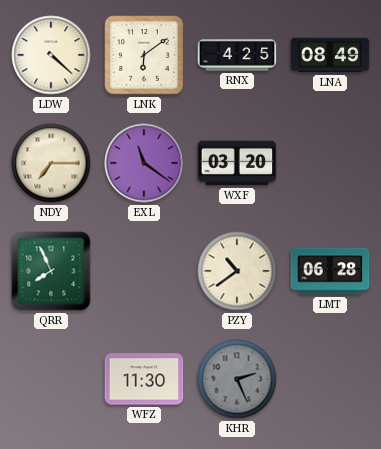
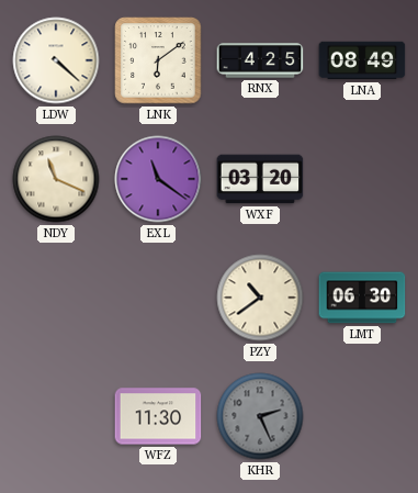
NDY: 7:15 -> 11:19
QRR: 7:56 -> none
LMT: 06:28 -> 06:30
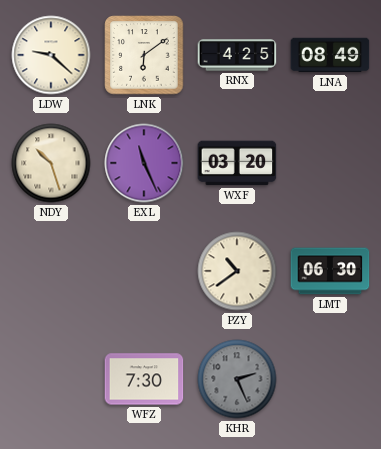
LDW: 4:22 -> 9:22
NDY: 11:19 -> 10:27
EXL: 11:21 -> 11:26
WFZ: 11:30 -> 7:30
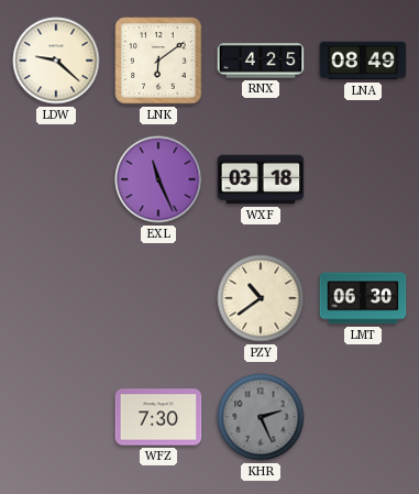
NDY: 10:27 -> none
WXF: 03:20 -> 03:18
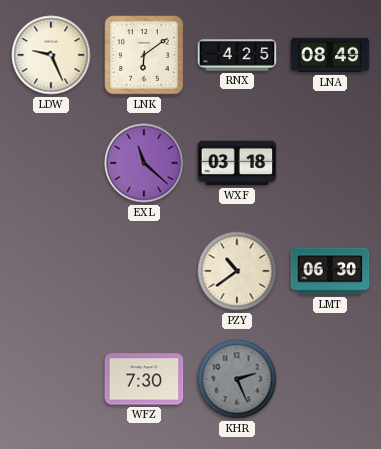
LDW: 9:22 -> 9:26
EXL: 11:26 -> 11:22
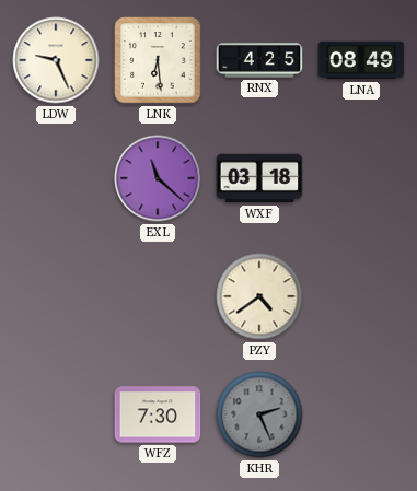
LNK: 6:09 -> 6:29
PZY: 10:39 -> 4:39
LMT: 06:30 -> none
